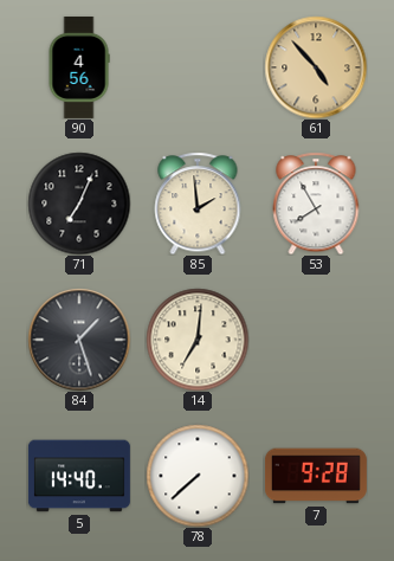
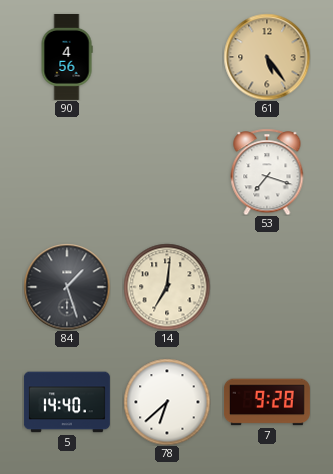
61: 4:53 -> 5:24
71: 7:04 -> none
85: 1:59 -> none
53: 7:55 -> 7:18
78: 7:38 -> 6:38
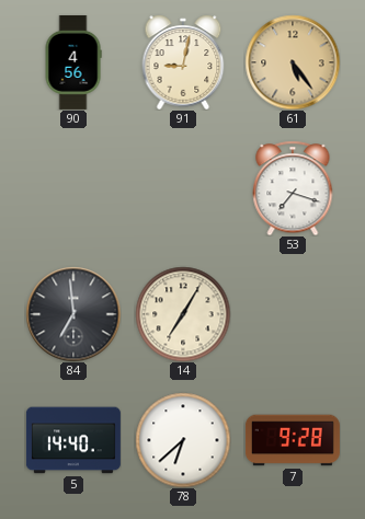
91: none -> 9:02
84: 1:27 -> 6:59
14: 7:01 -> 7:05
